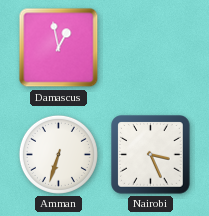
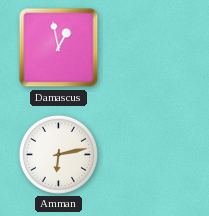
Amman: 6:33 -> 6:13
Nairobi: 3:26 -> none
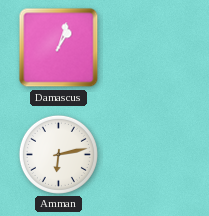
Damascus: 12:58 -> 1:03
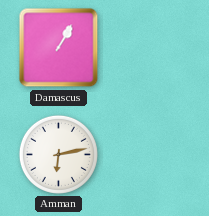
Damascus: 1:03 -> 1:05
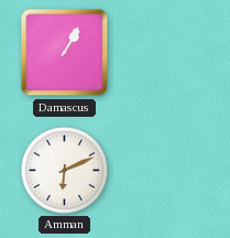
Amman: 6:13 -> 6:11
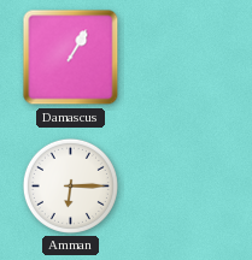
Amman: 6:11 -> 6:15
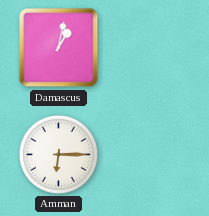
Damascus: 1:05 -> 1:02
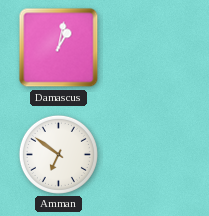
Amman: 6:15 -> 6:51
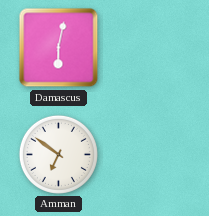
Damascus: 1:02 -> 6:02
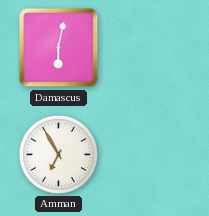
Amman: 6:51 -> 6:55
